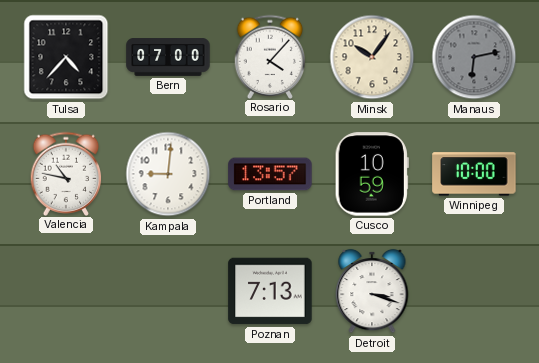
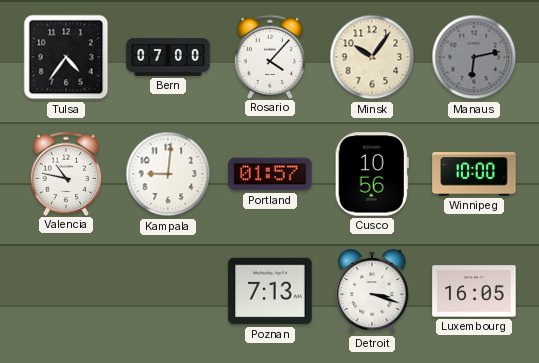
Tulsa: 4:37 -> 4:36
Portland: 13:57 -> 01:57
Cusco: 10:59 -> 10:56
Luxembourg: none -> 16:05
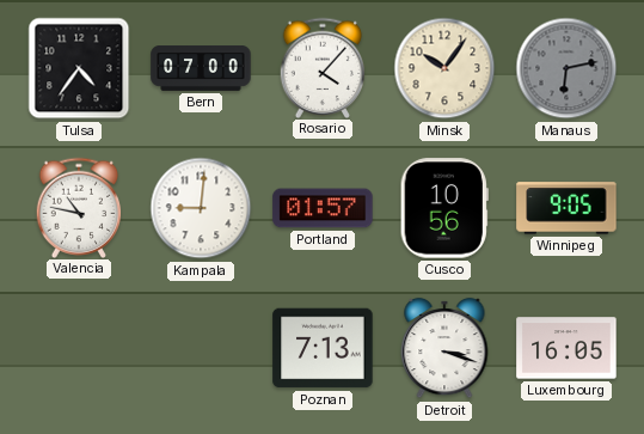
Winnipeg: 10:00 -> 9:05
